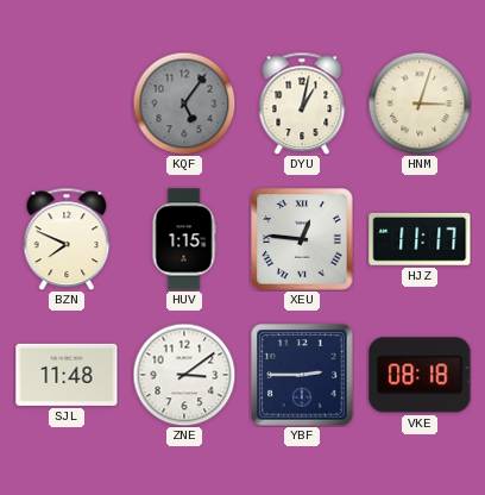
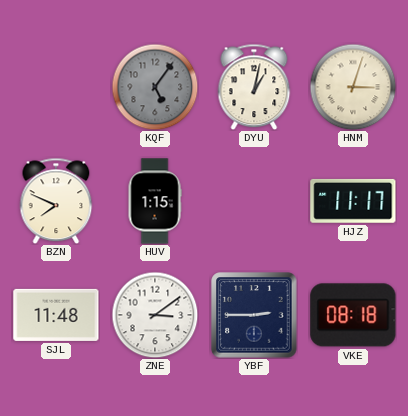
XEU: 12:46 -> none
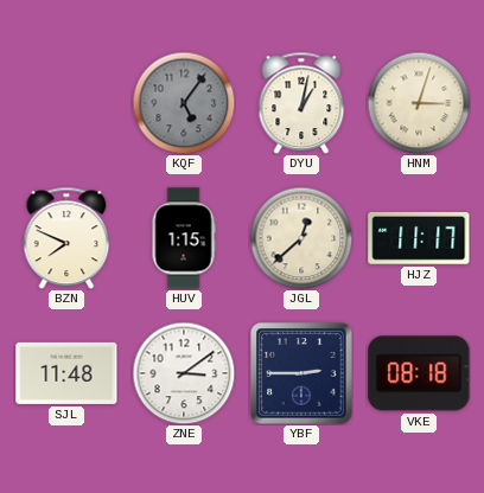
JGL: none -> 12:38
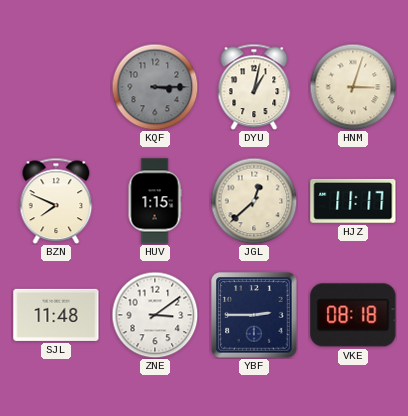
KQF: 5:06 -> 3:15
